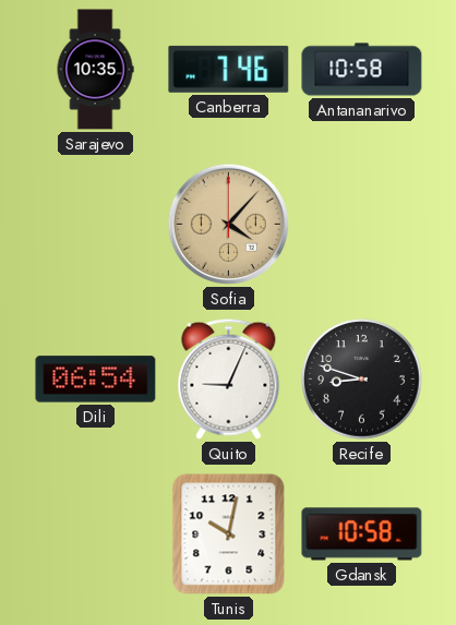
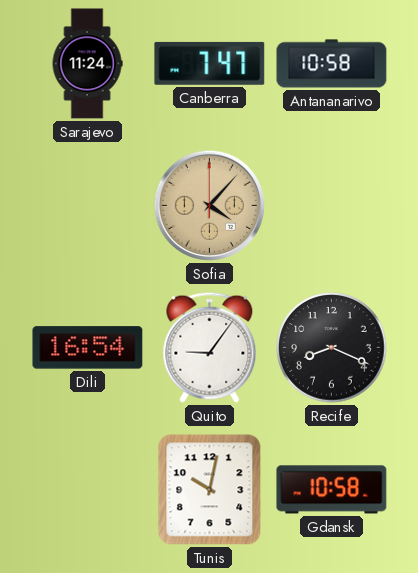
Sarajevo: 10:35 -> 11:24
Canberra: 7:46 -> 7:47
Dili: 06:54 -> 16:54
Quito: 9:04 -> 9:06
Recife: 8:48 -> 8:19
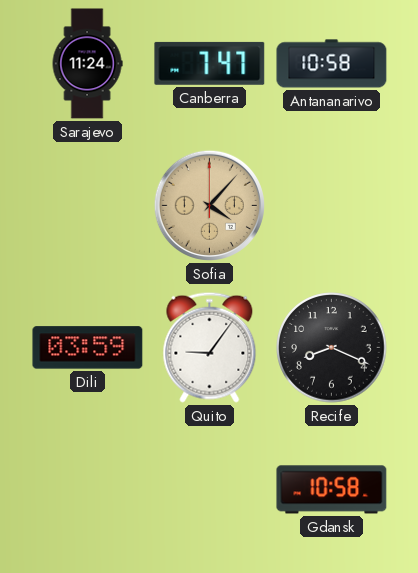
Dili: 16:54 -> 03:59
Tunis: 10:02 -> none
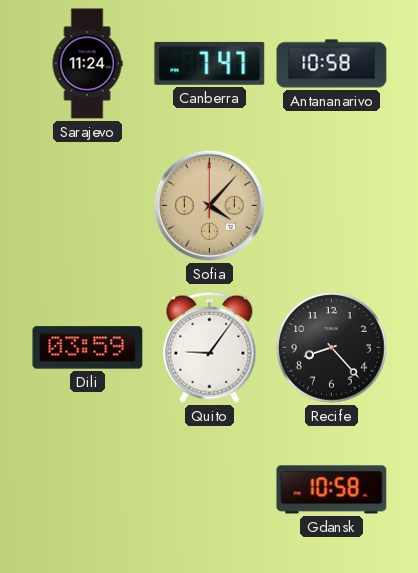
Recife: 8:19 -> 8:23
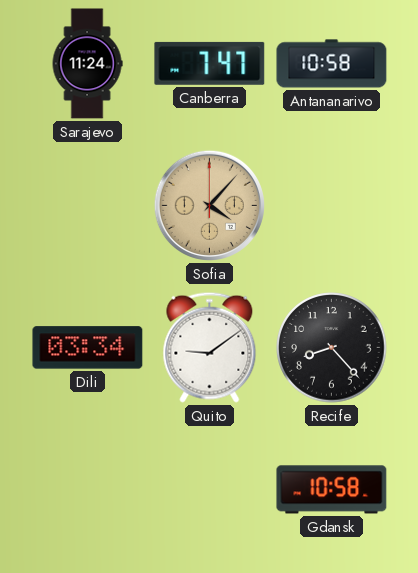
Dili: 03:59 -> 03:34
Quito: 9:06 -> 9:09
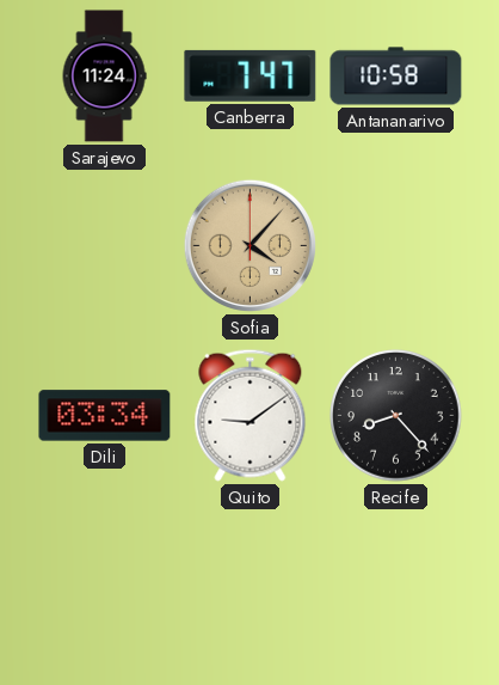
Gdansk: 10:58 -> none
